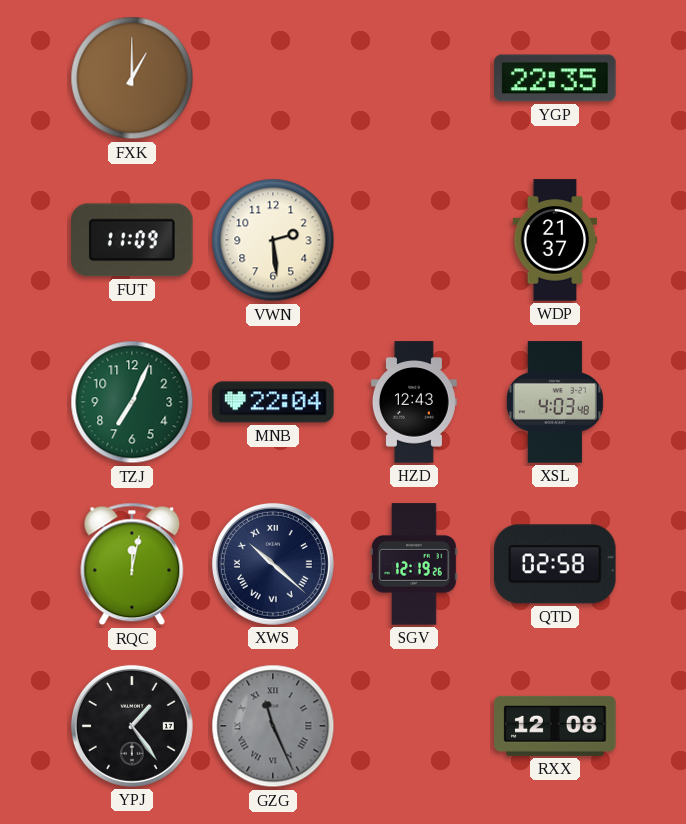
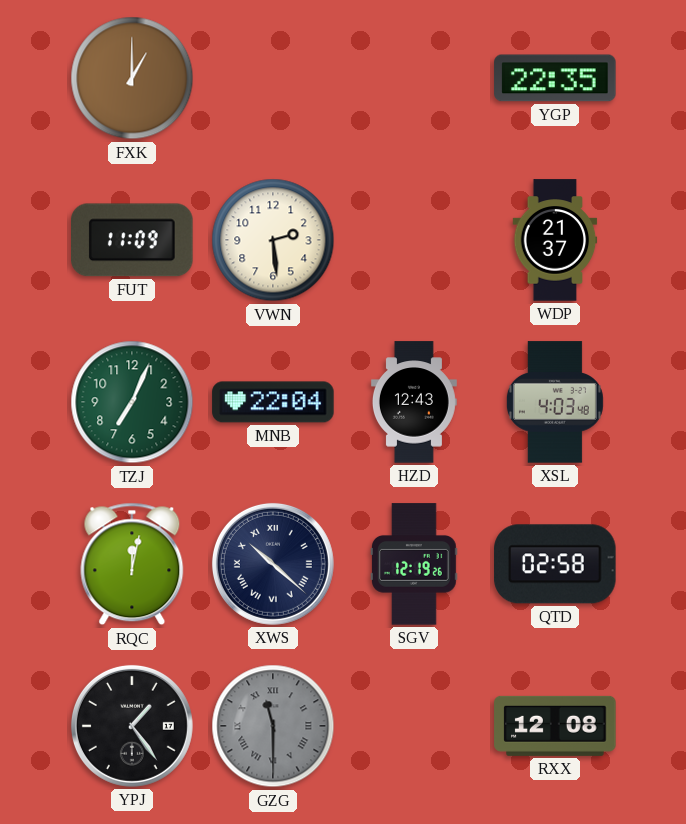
GZG: 11:26 -> 11:30
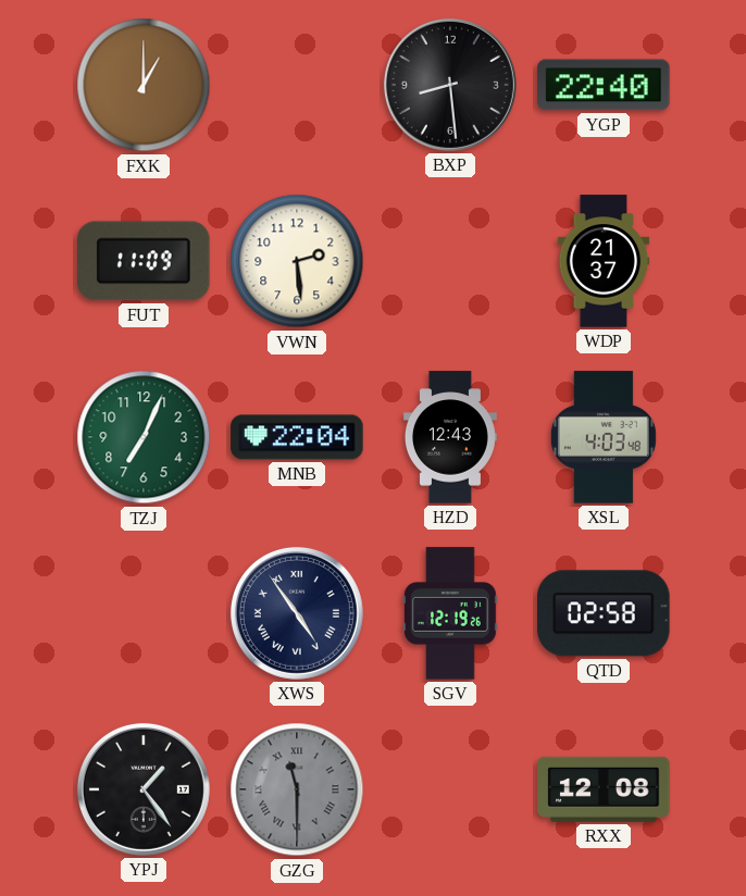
BXP: none -> 8:29
YGP: 22:35 -> 22:40
RQC: 12:02 -> none
XWS: 10:22 -> 4:54
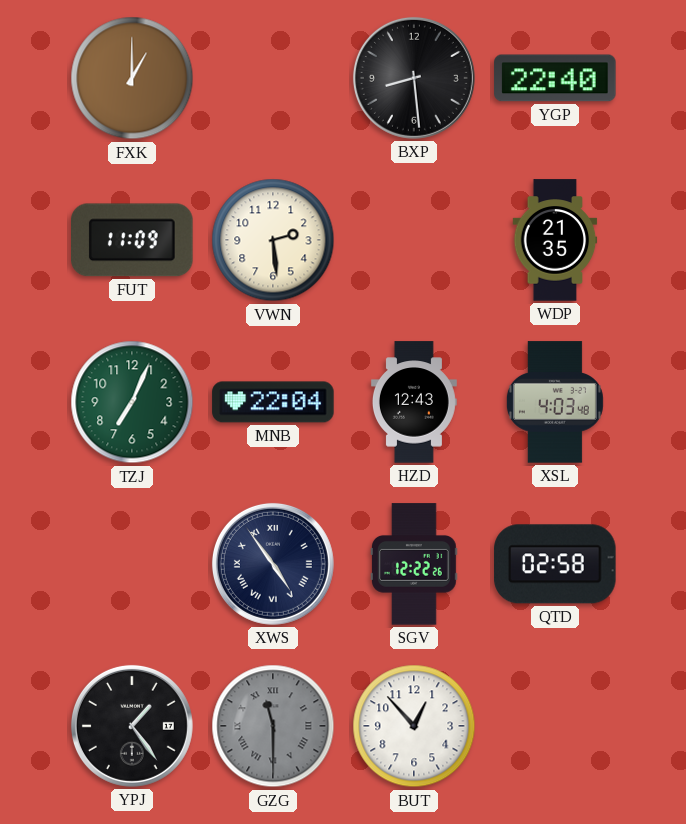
WDP: 21:37 -> 21:35
SGV: 12:19 -> 12:22
BUT: none -> 12:53
RXX: 12:08 -> none
